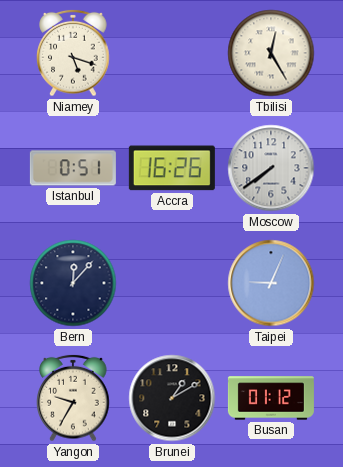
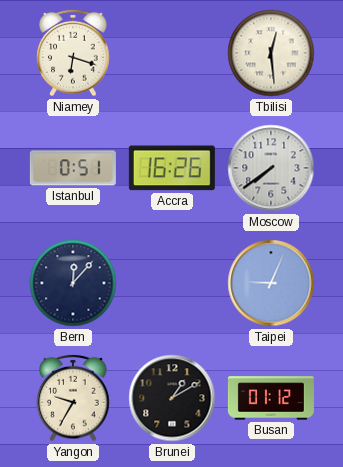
Niamey: 5:18 -> 6:18
Tbilisi: 12:25 -> 12:29
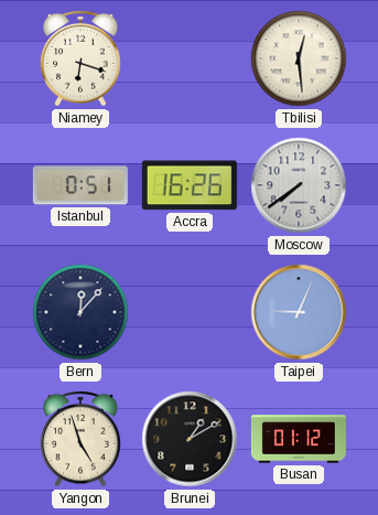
Yangon: 9:35 -> 4:57
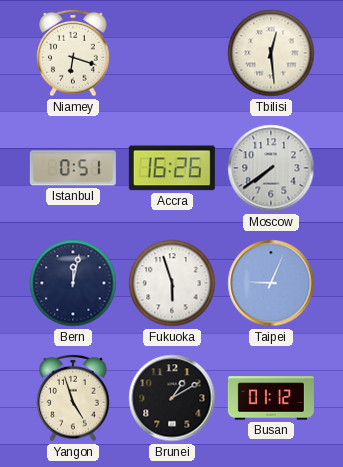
Bern: 12:07 -> 12:02
Fukuoka: none -> 5:57
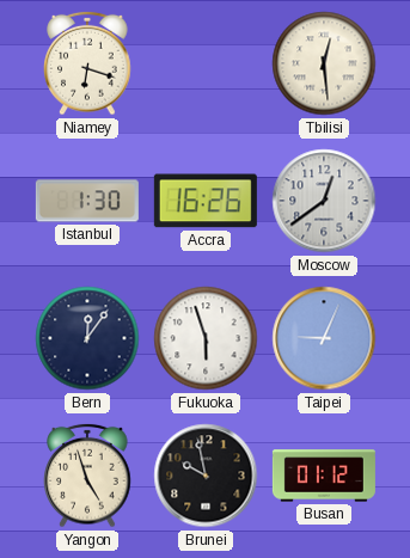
Istanbul: 0:51 -> 1:30
Moscow: 7:39 -> 12:39
Bern: 12:02 -> 12:06
Brunei: 1:10 -> 9:58
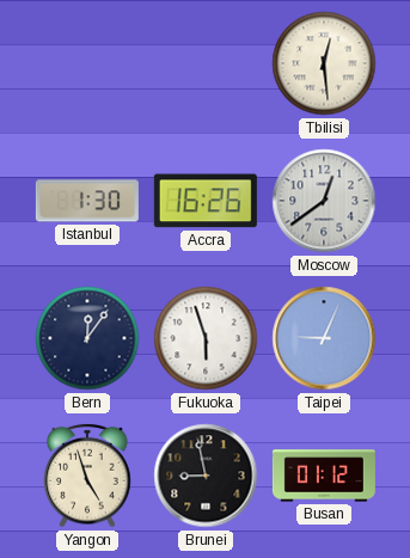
Niamey: 6:18 -> none
Brunei: 9:58 -> 8:58
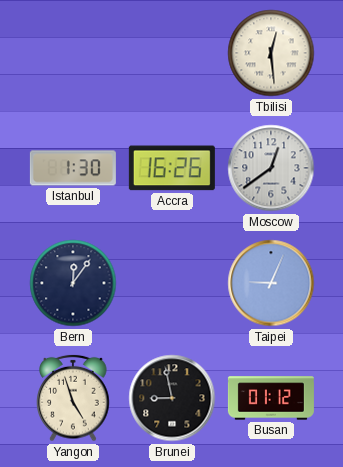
Fukuoka: 5:57 -> none
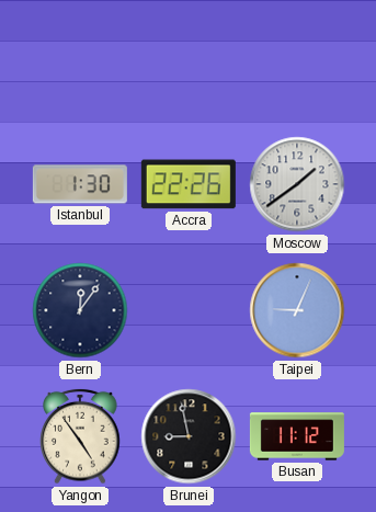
Tbilisi: 12:29 -> none
Accra: 16:26 -> 22:26
Moscow: 12:39 -> 1:39
Yangon: 4:57 -> 4:54
Busan: 01:12 -> 11:12
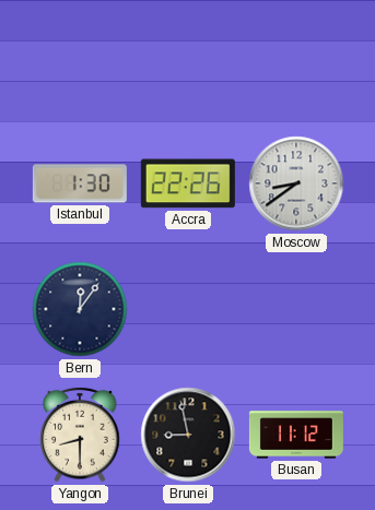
Moscow: 1:39 -> 8:39
Taipei: 9:04 -> none
Yangon: 4:54 -> 8:30
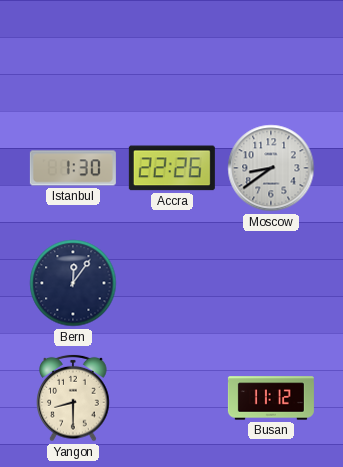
Brunei: 8:58 -> none
